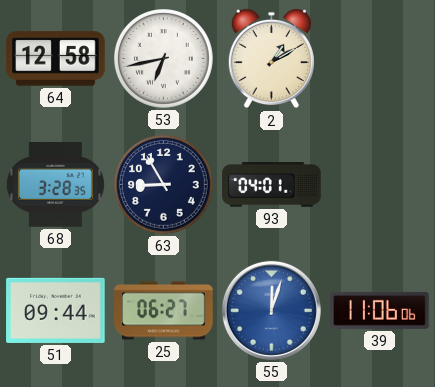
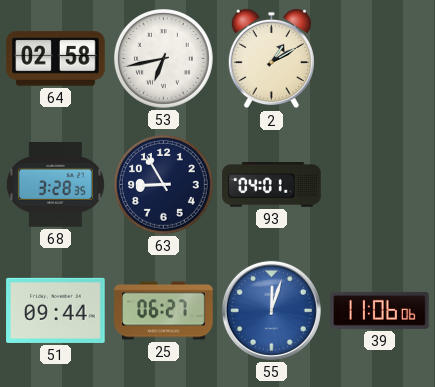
64: 12:58 -> 02:58
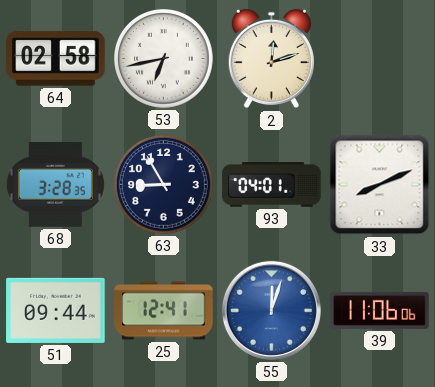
2: 1:10 -> 12:12
33: none -> 8:11
25: 06:27 -> 12:41
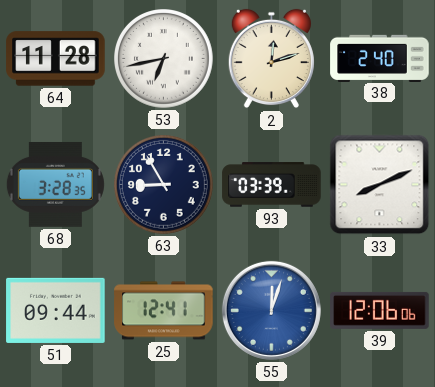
64: 02:58 -> 11:28
38: none -> 2:40
93: 04:01 -> 03:39
39: 11:06 -> 12:06
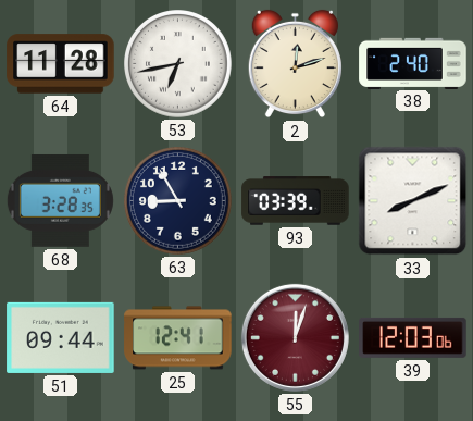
55 dial: blue -> burgundy
39: 12:06 -> 12:03
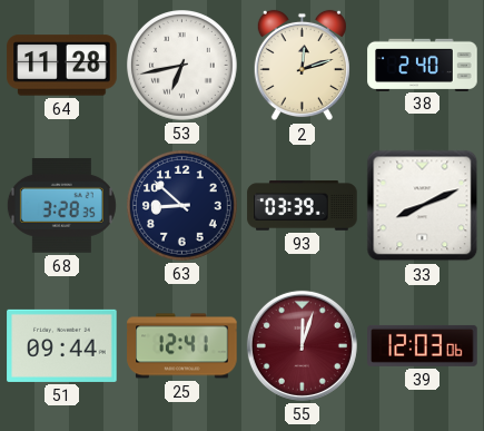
63: 8:55 -> 8:52
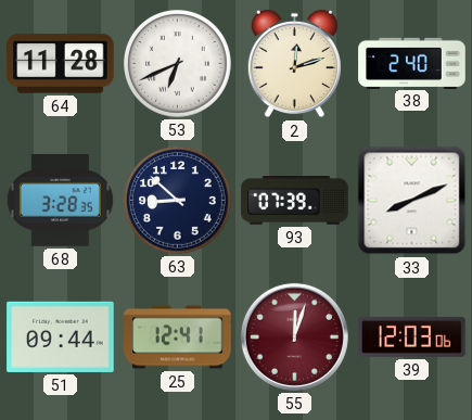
53: 6:43 -> 6:41
93: 03:39 -> 07:39
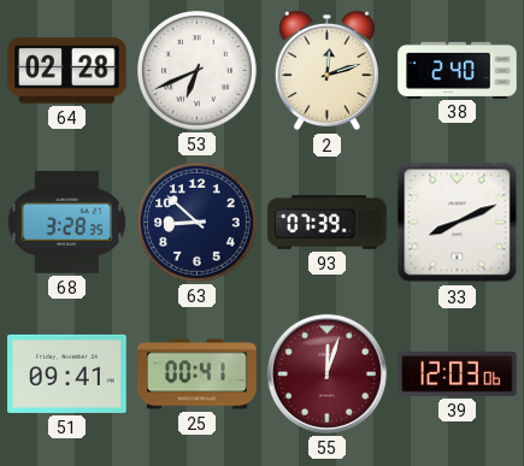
64: 11:28 -> 02:28
51: 09:44 -> 09:41
25: 12:41 -> 00:41
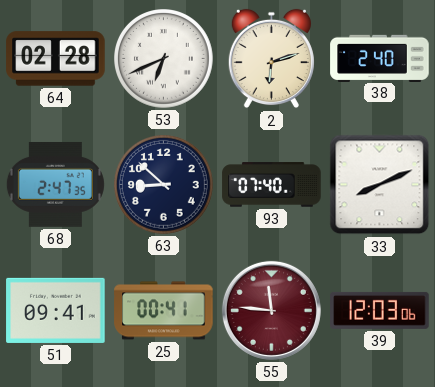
2: 12:12 -> 6:12
68: 3:28 -> 2:47
93: 07:39 -> 07:40
55: 12:03 -> 11:46
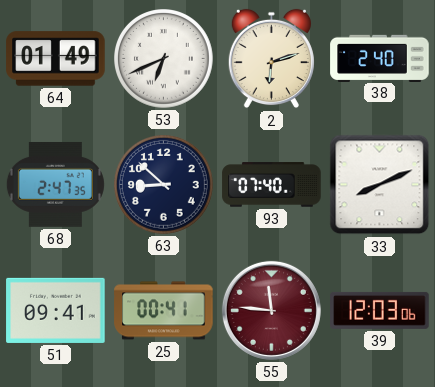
64: 02:28 -> 01:49
